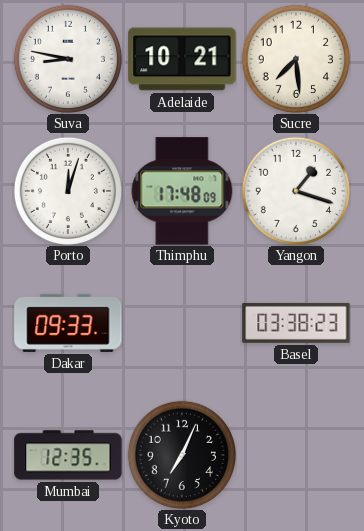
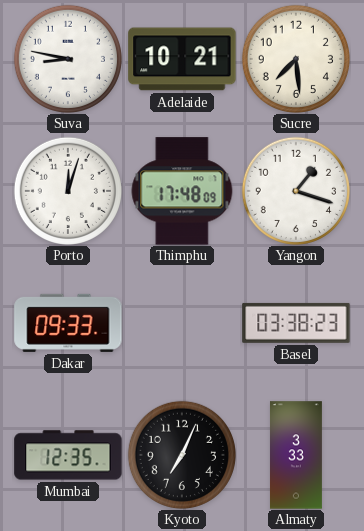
Almaty: none -> 3:33
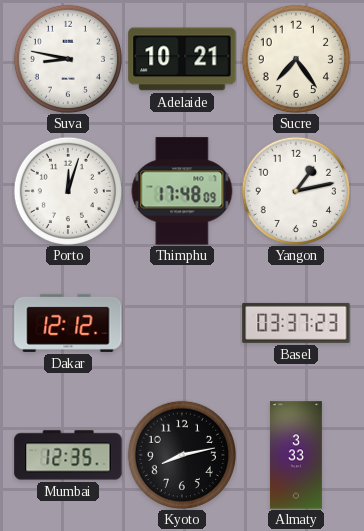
Sucre: 7:29 -> 7:24
Yangon: 1:18 -> 1:13
Dakar: 09:33 -> 12:12
Basel: 03:38 -> 03:37
Kyoto: 7:04 -> 8:13
